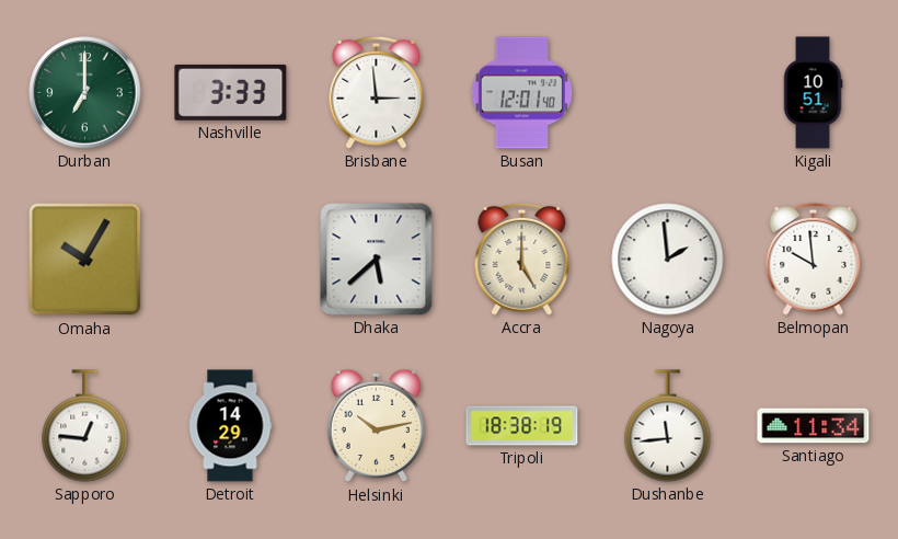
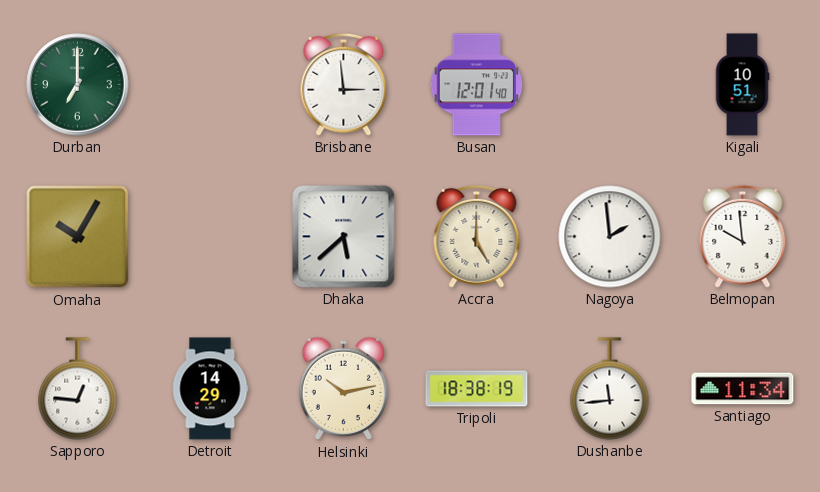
Nashville: 3:33 -> none
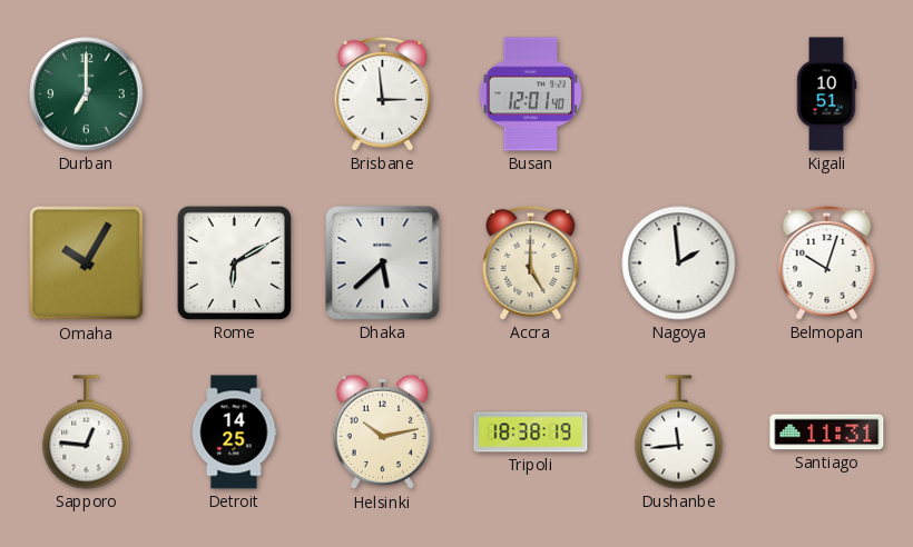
Rome: none -> 6:10
Belmopan: 9:59 -> 10:03
Detroit: 14:29 -> 14:25
Santiago: 11:34 -> 11:31
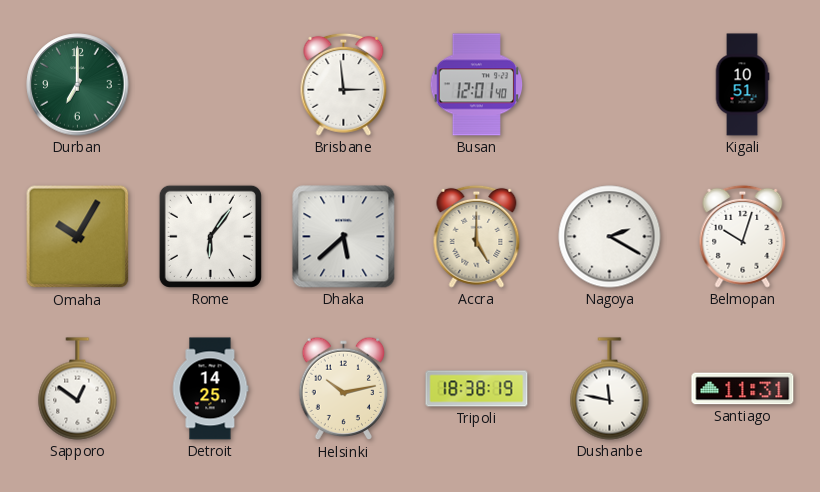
Rome: 6:10 -> 6:06
Nagoya: 1:59 -> 2:20
Sapporo: 12:46 -> 12:51
Dushanbe: 11:44 -> 11:47
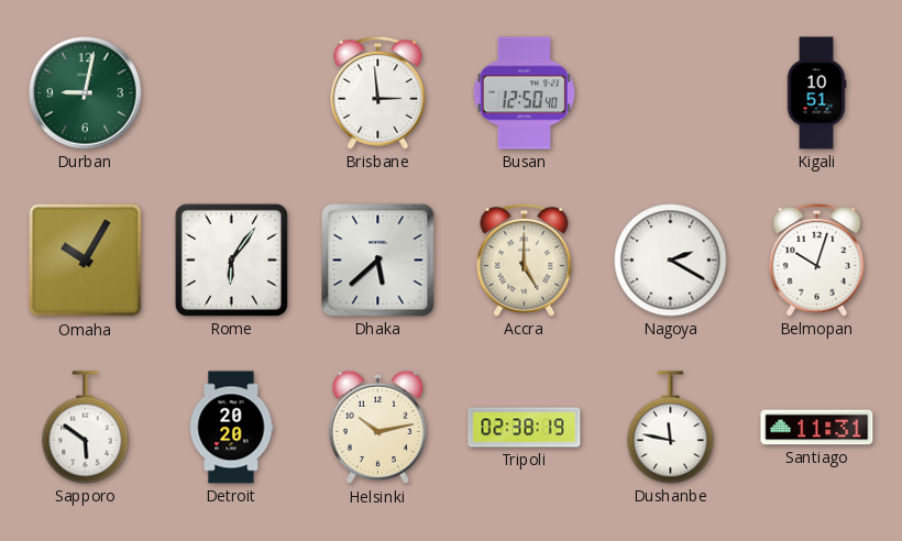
Durban: 7:00 -> 9:02
Busan: 12:01 -> 12:50
Sapporo: 12:51 -> 5:51
Detroit: 14:25 -> 20:20
Tripoli: 18:38 -> 02:38
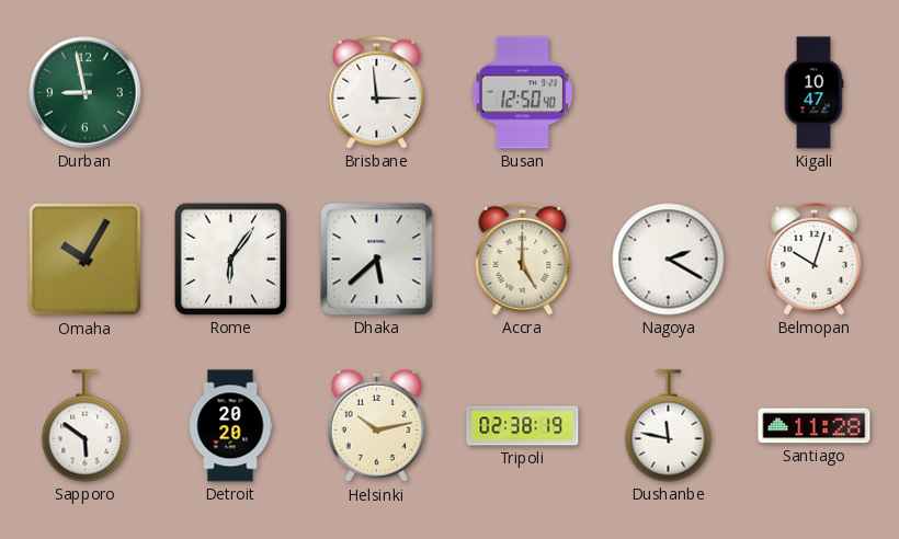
Durban: 9:02 -> 8:58
Kigali: 10:51 -> 10:47
Santiago: 11:31 -> 11:28
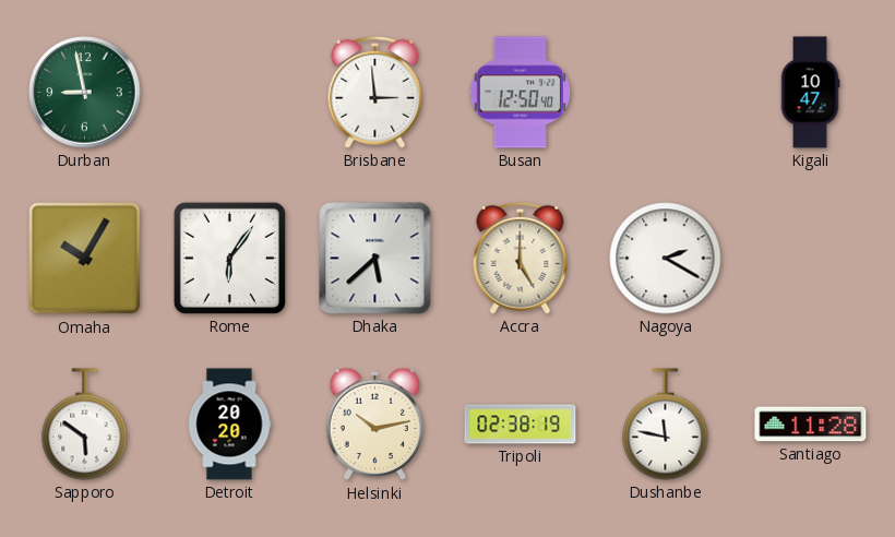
Belmopan: 10:03 -> none
